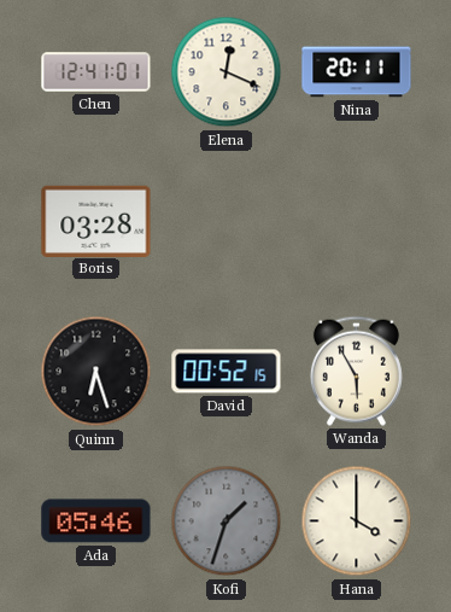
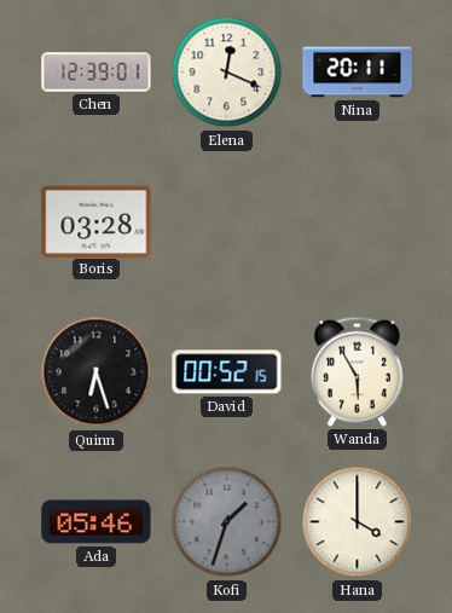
Chen: 12:41 -> 12:39
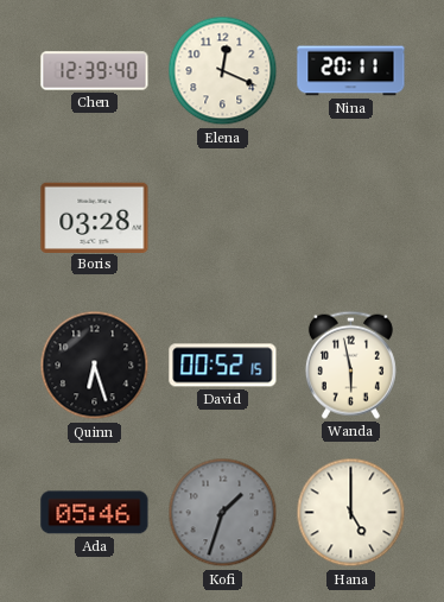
Chen: 12:39:01 -> 12:39:40
Wanda: 5:55 -> 5:58
Hana: 4:00 -> 5:00
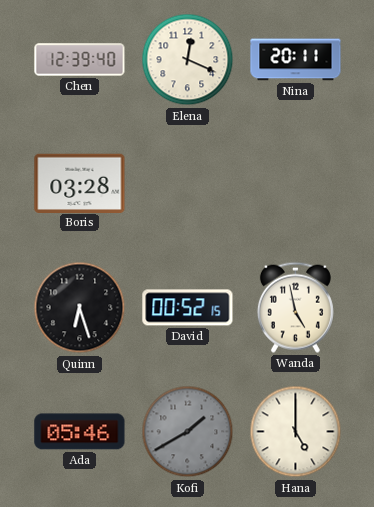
Wanda: 5:58 -> 4:58
Kofi: 1:33 -> 1:40
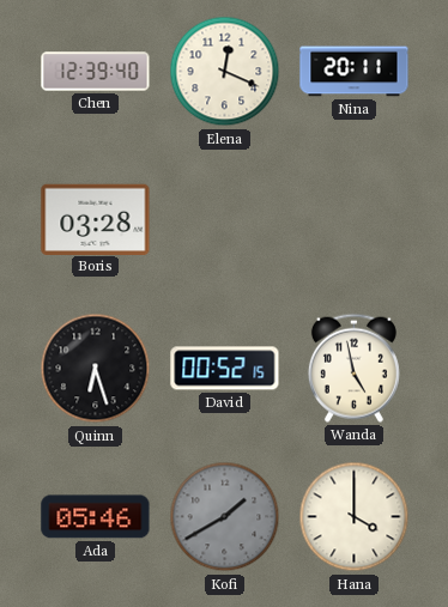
Hana: 5:00 -> 4:00
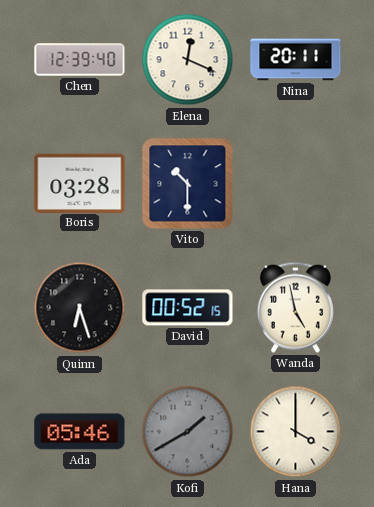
Vito: none -> 10:30
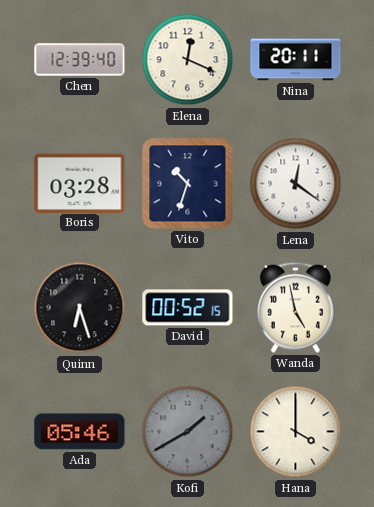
Vito: 10:30 -> 10:33
Lena: none -> 12:21
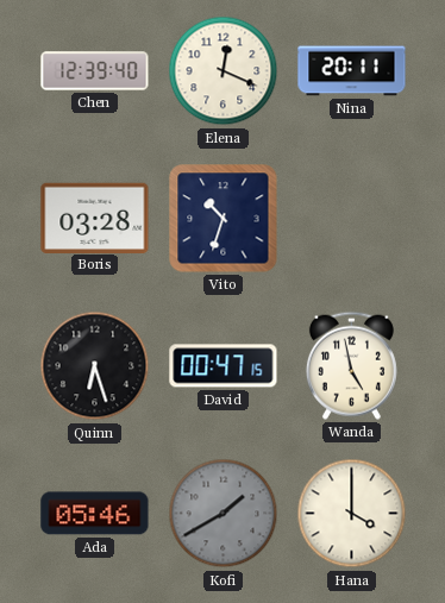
Lena: 12:21 -> none
David: 00:52 -> 00:47
